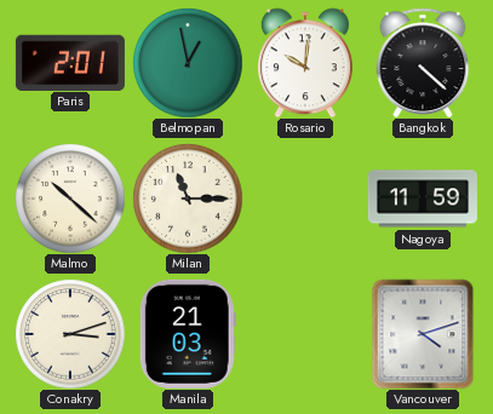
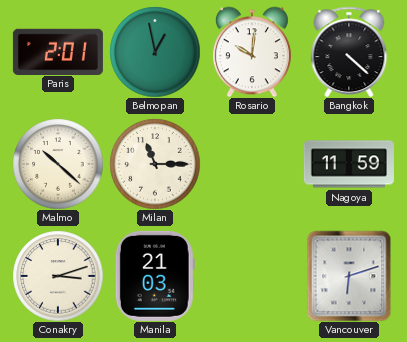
Vancouver: 4:12 -> 6:12
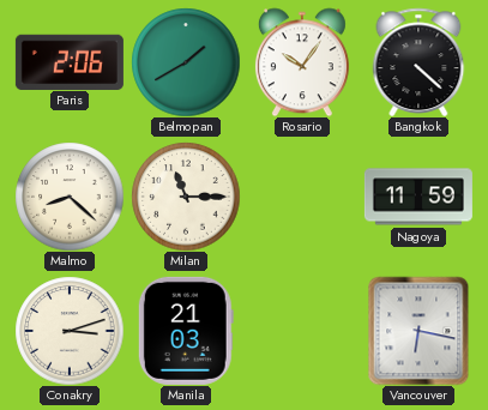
Paris: 2:01 -> 2:06
Belmopan: 12:58 -> 1:40
Rosario: 10:01 -> 10:06
Malmo: 10:22 -> 8:22
Vancouver: 6:12 -> 6:17
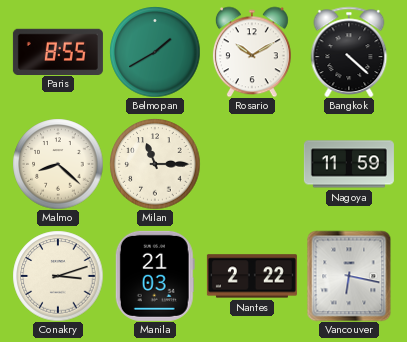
Paris: 2:06 -> 8:55
Rosario: 10:06 -> 10:10
Nantes: none -> 2:22
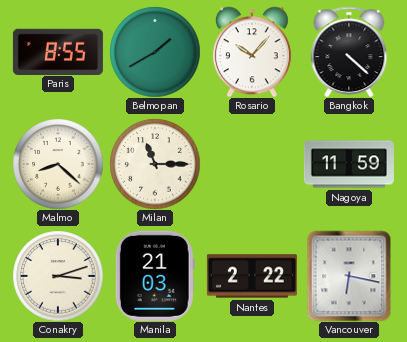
Rosario: 10:10 -> 10:07
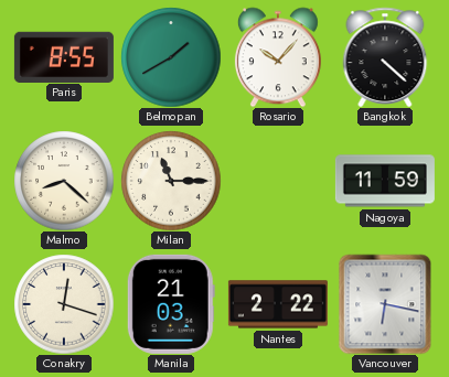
Conakry: 3:12 -> 12:18
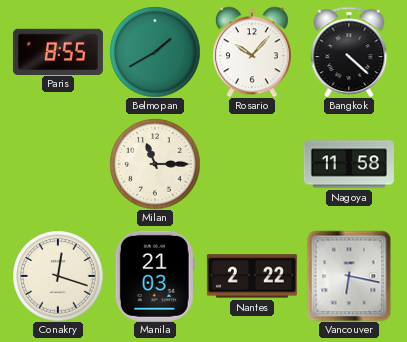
Malmo: 8:22 -> none
Nagoya: 11:59 -> 11:58
